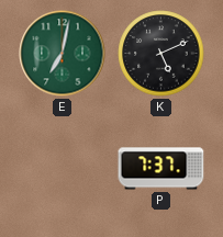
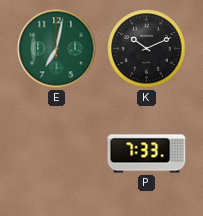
K: 5:11 -> 10:11
P: 7:37 -> 7:33
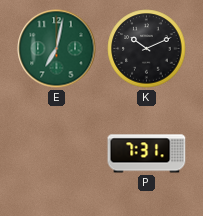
P: 7:33 -> 7:31
